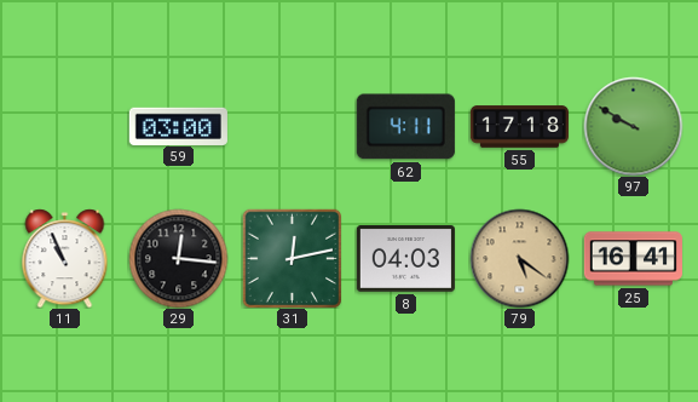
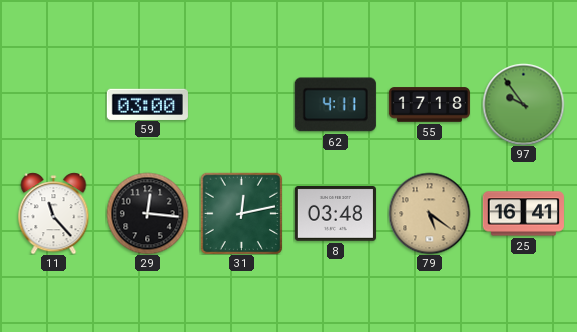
97: 9:50 -> 9:54
11: 10:56 -> 11:23
8: 04:03 -> 03:48
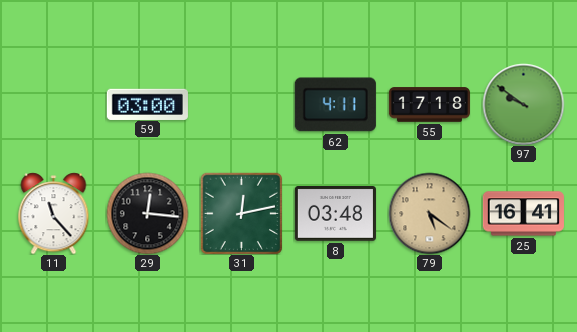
97: 9:54 -> 9:51
